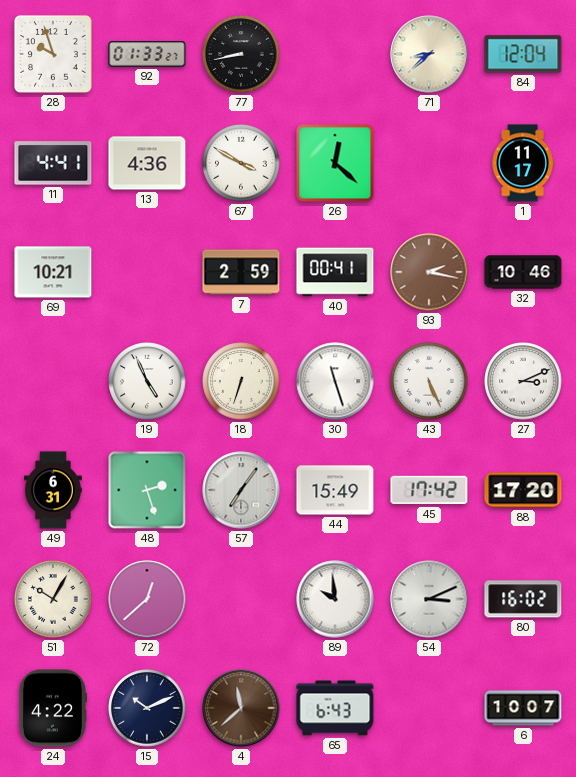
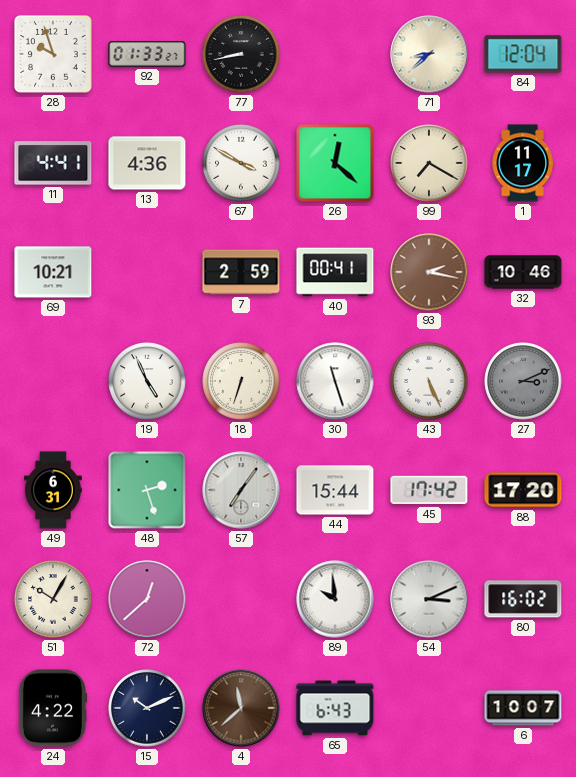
99: none -> 7:20
27 dial: white -> grey
44: 15:49 -> 15:44
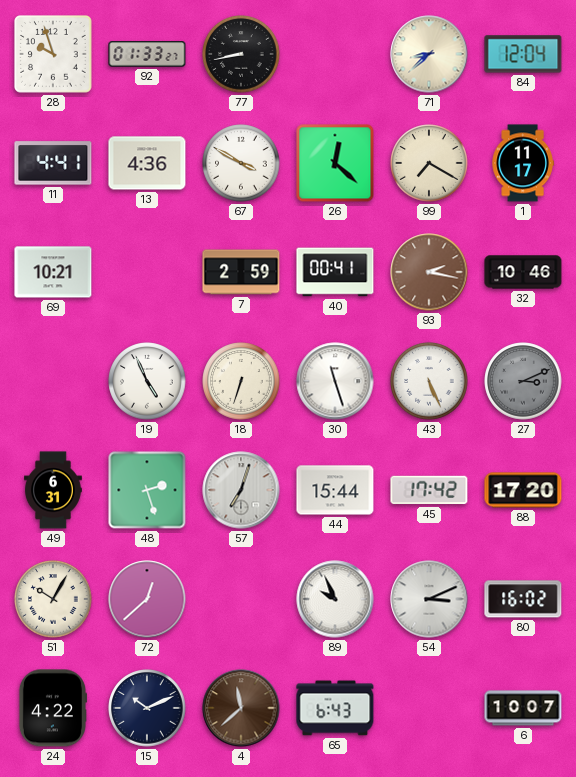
57: 7:06 -> 7:03
89: 9:59 -> 9:56
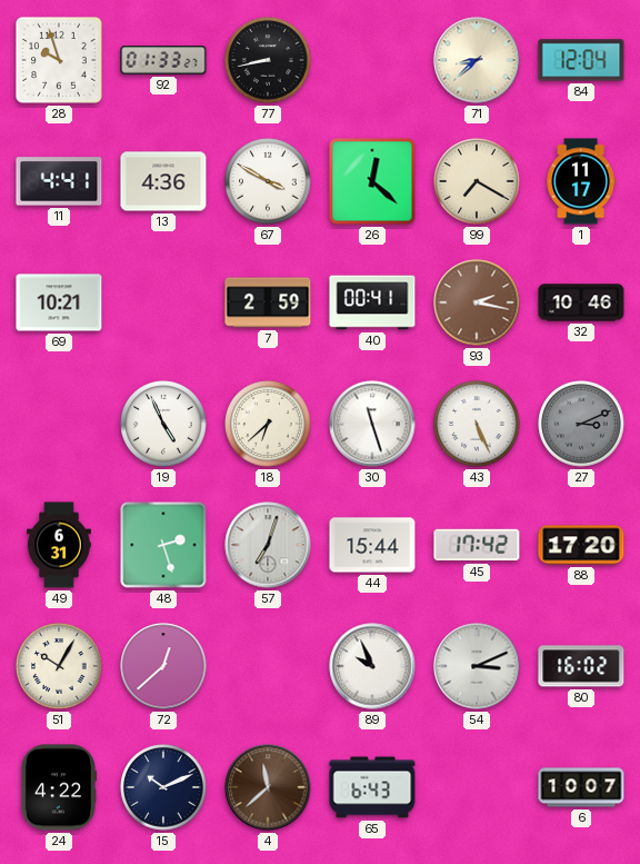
18: 6:33 -> 6:38
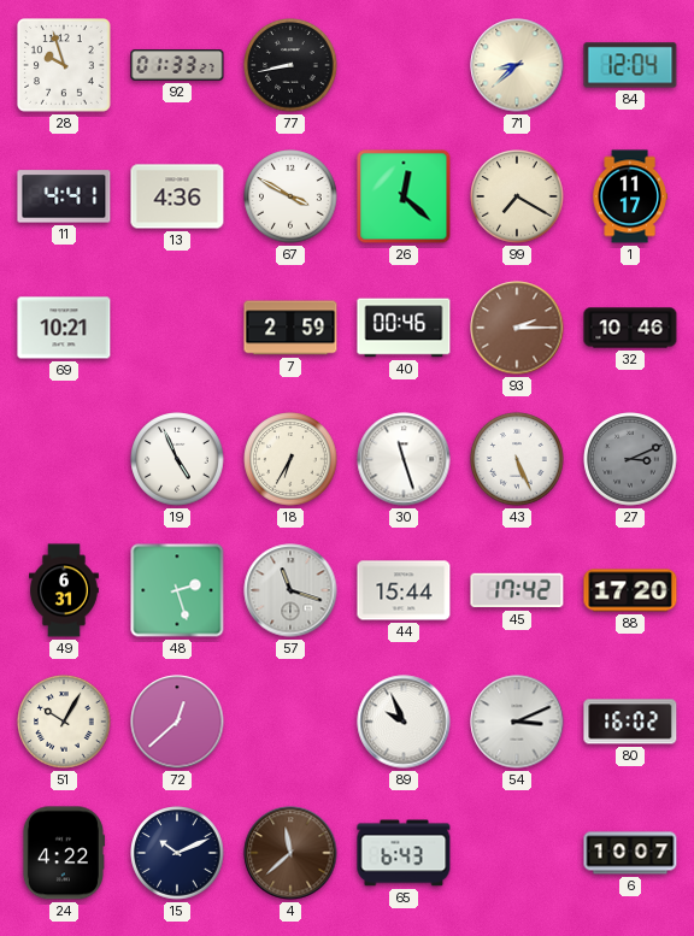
40: 00:41 -> 00:46
93: 2:17 -> 2:15
18: 6:38 -> 6:35
57: 7:03 -> 11:18
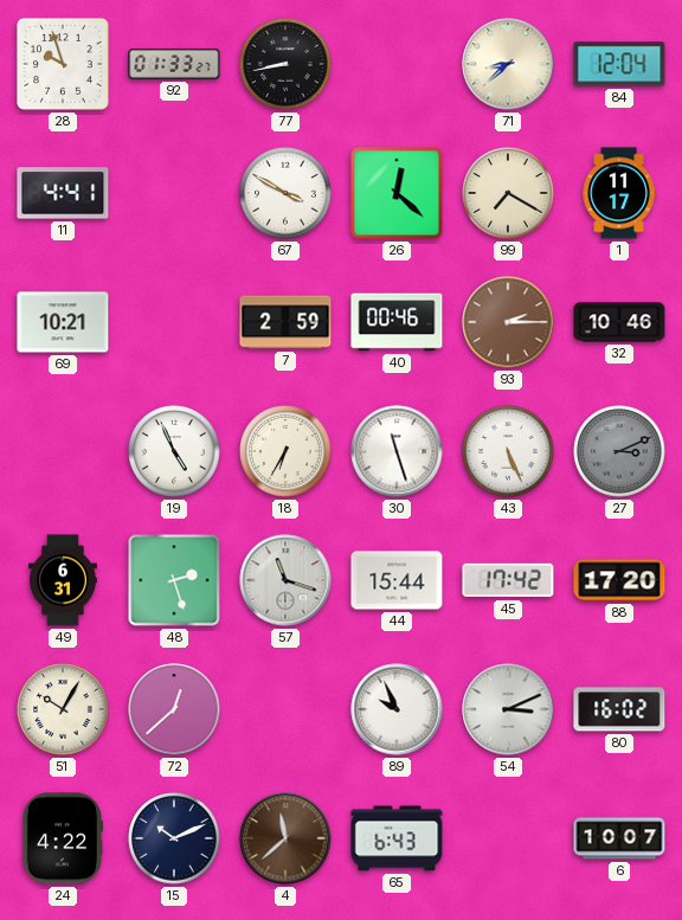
13: 4:36 -> none
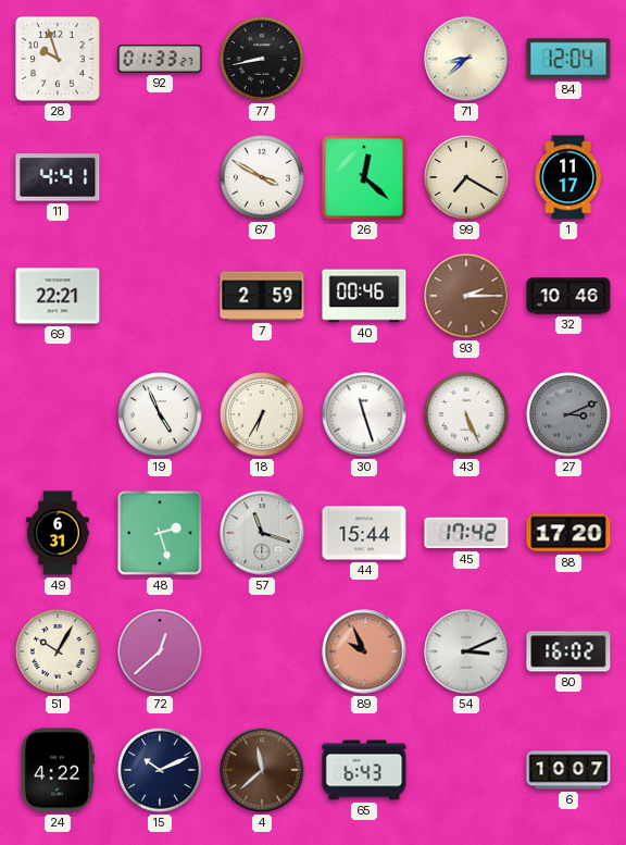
69: 10:21 -> 22:21
89 dial: white -> salmon
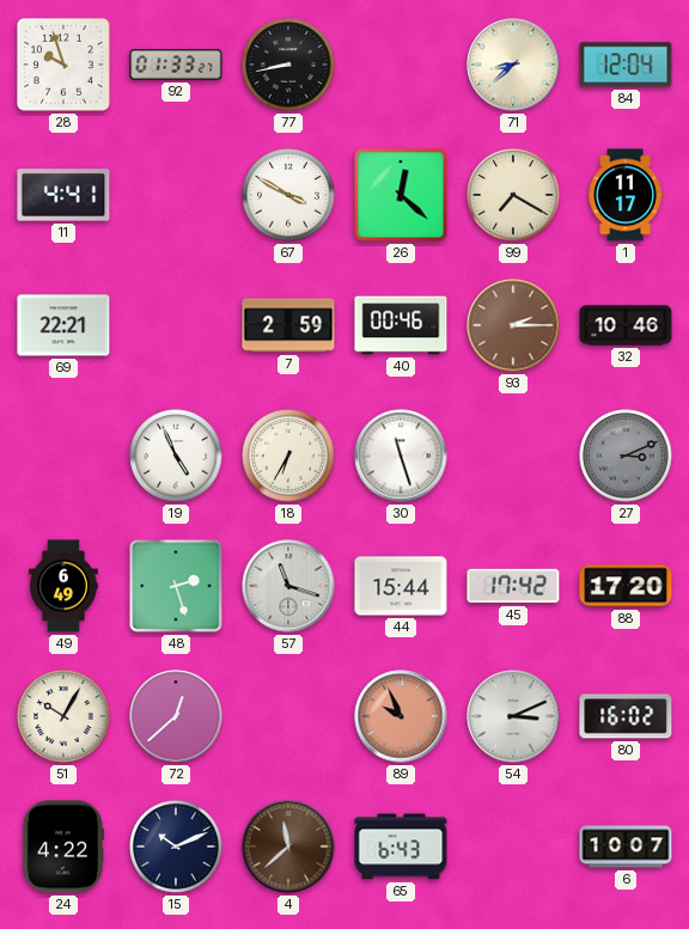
43: 5:26 -> none
49: 6:31 -> 6:49
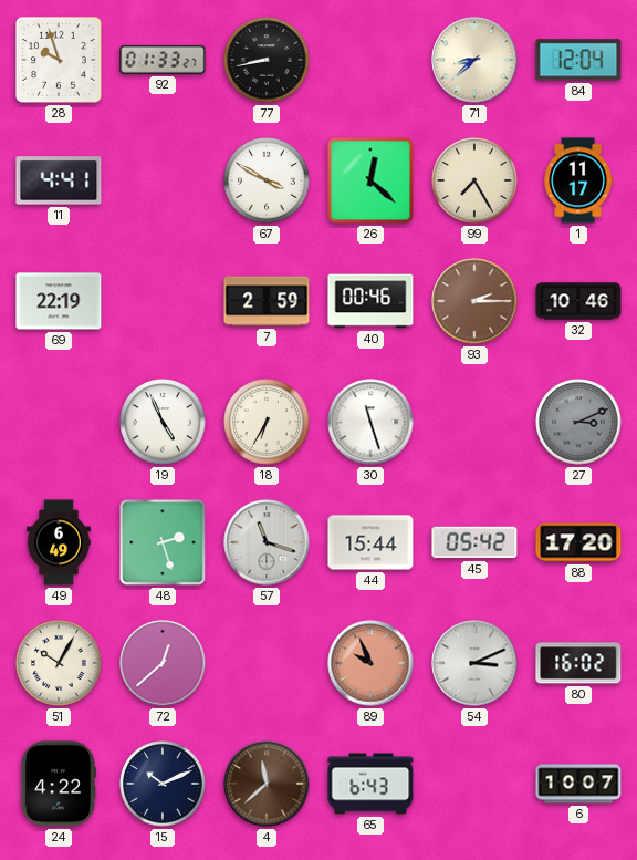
99: 7:20 -> 7:25
69: 22:21 -> 22:19
45: 17:42 -> 05:42
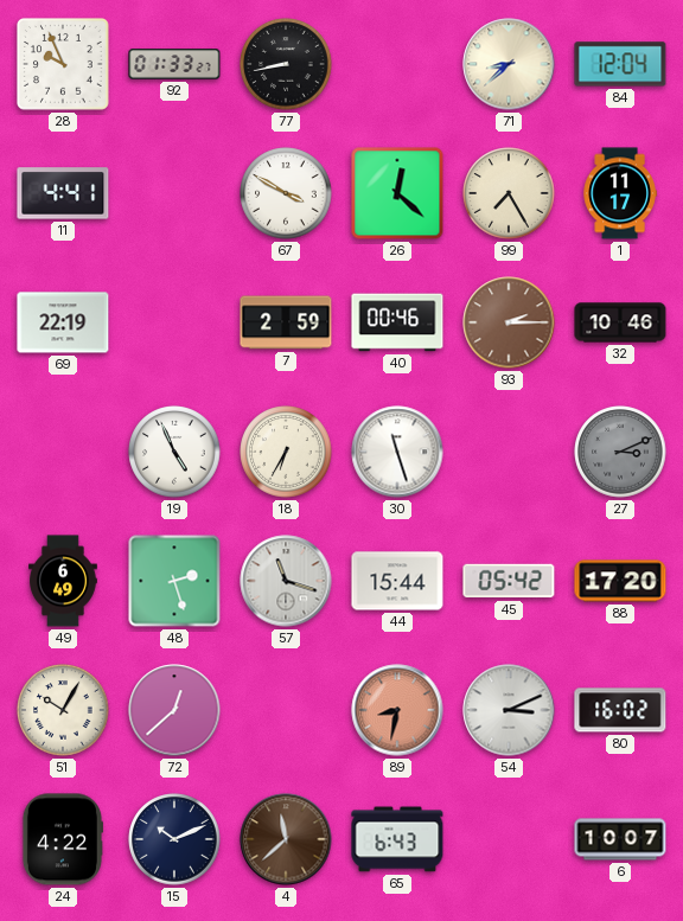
28: 9:57 -> 9:56
89: 9:56 -> 8:32
